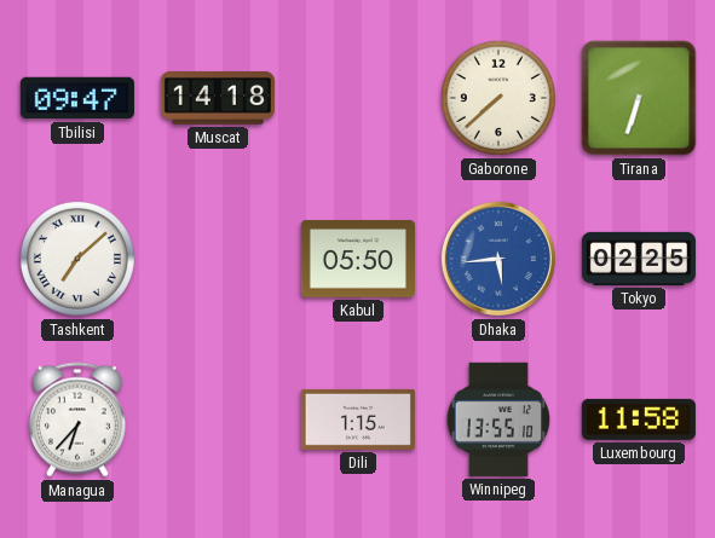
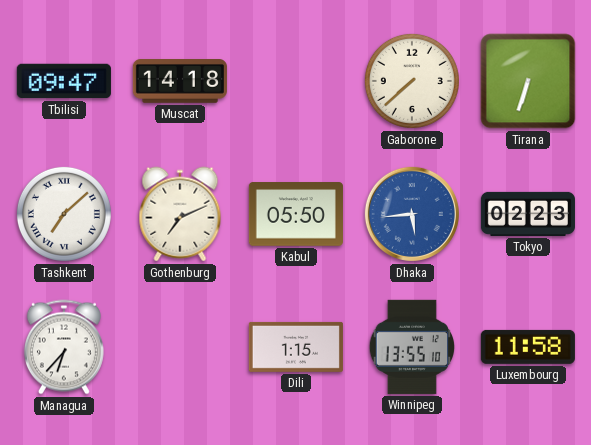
Gothenburg: none -> 7:11
Tokyo: 02:25 -> 02:23
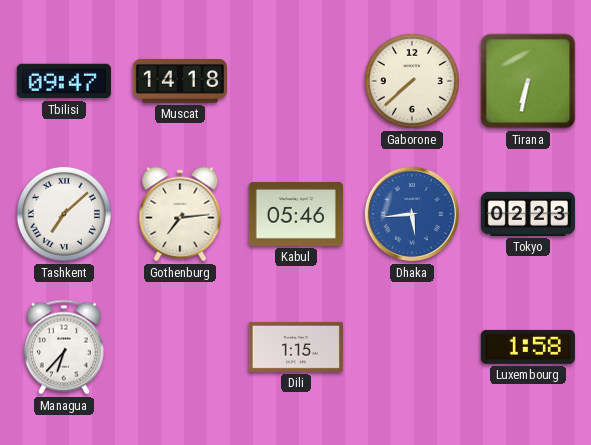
Tirana: 6:33 -> 6:32
Gothenburg: 7:11 -> 7:14
Kabul: 05:50 -> 05:46
Winnipeg: 13:55 -> none
Luxembourg: 11:58 -> 1:58
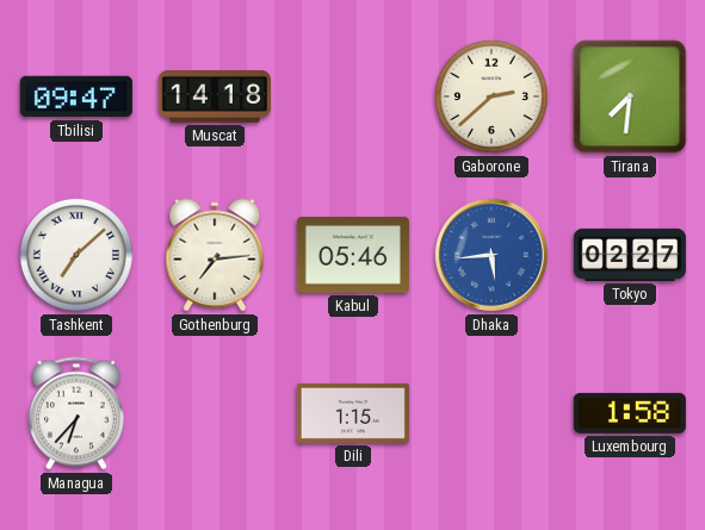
Gaborone: 7:38 -> 2:38
Tirana: 6:32 -> 7:31
Tokyo: 02:23 -> 02:27
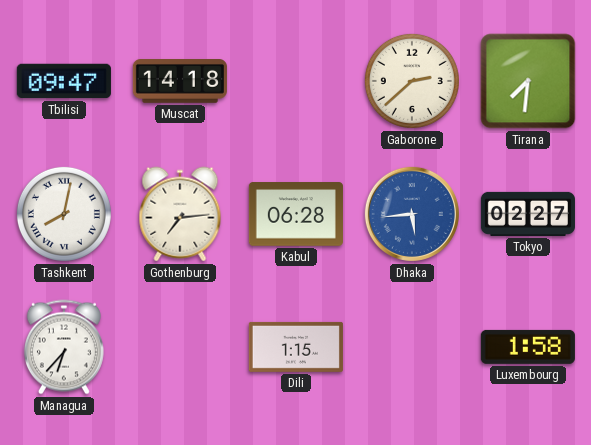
Tashkent: 7:08 -> 8:02
Kabul: 05:46 -> 06:28
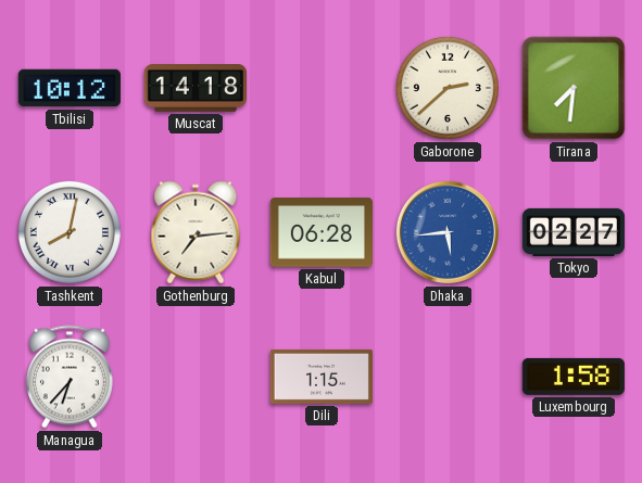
Tbilisi: 09:47 -> 10:12
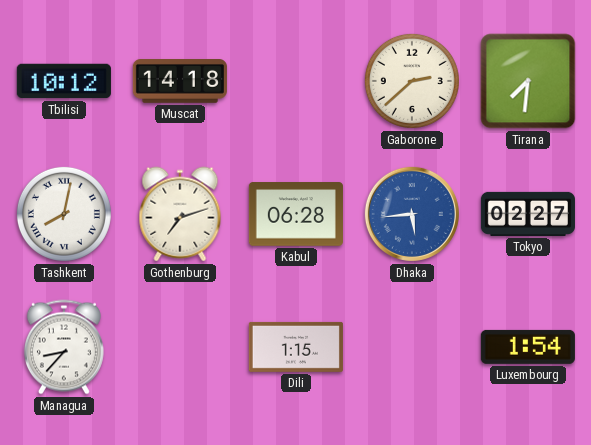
Gothenburg: 7:14 -> 7:12
Managua: 6:37 -> 8:37
Luxembourg: 1:58 -> 1:54
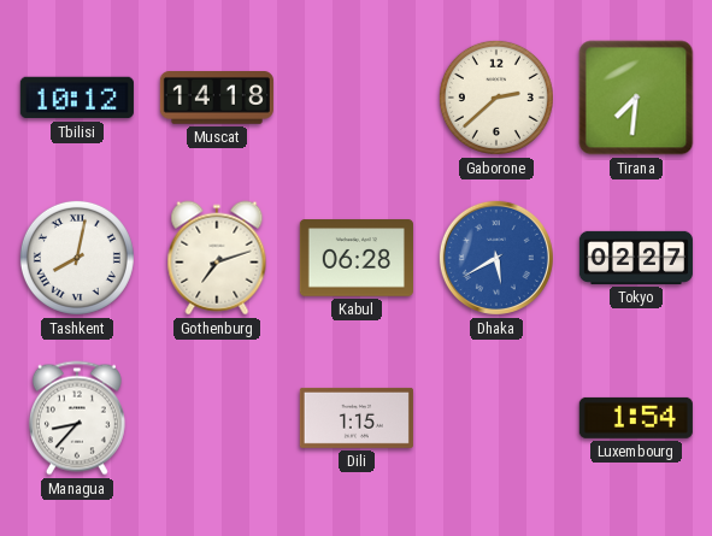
Dhaka: 5:44 -> 5:40
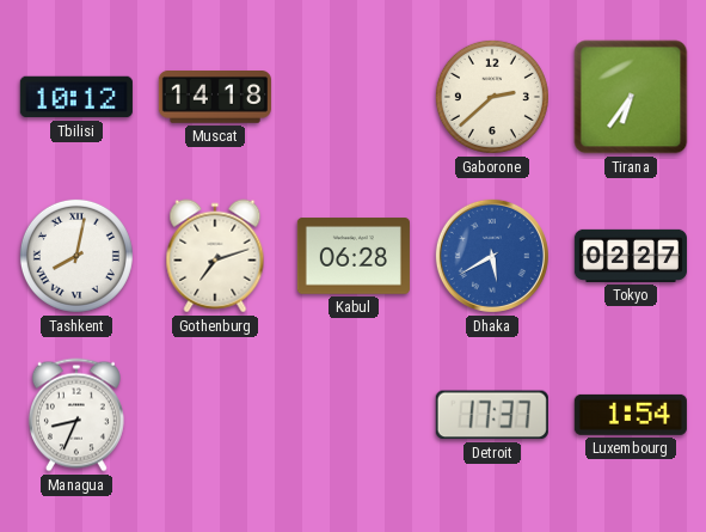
Tirana: 7:31 -> 6:36
Managua: 8:37 -> 8:34
Dili: 1:15 -> none
Detroit: none -> 17:37
